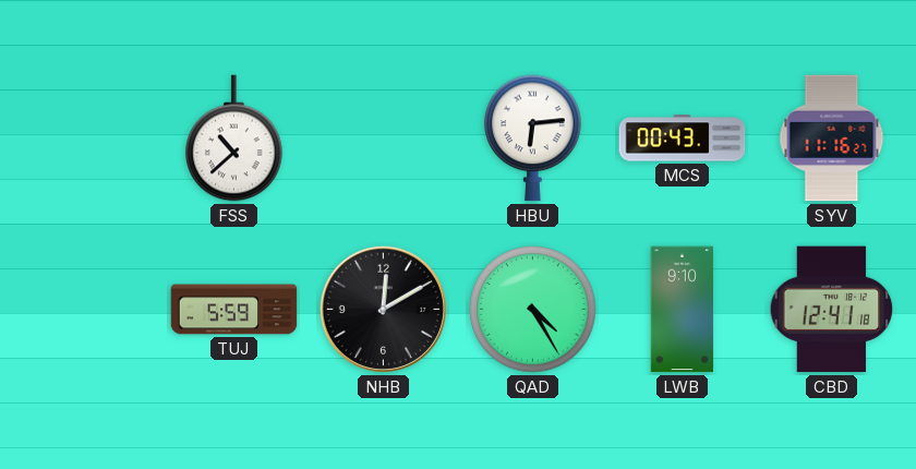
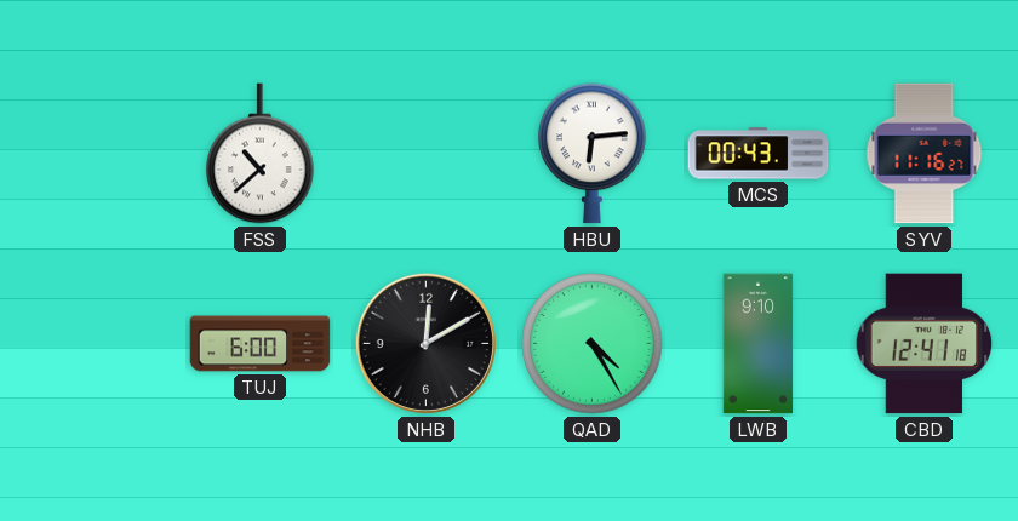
TUJ: 5:59 -> 6:00
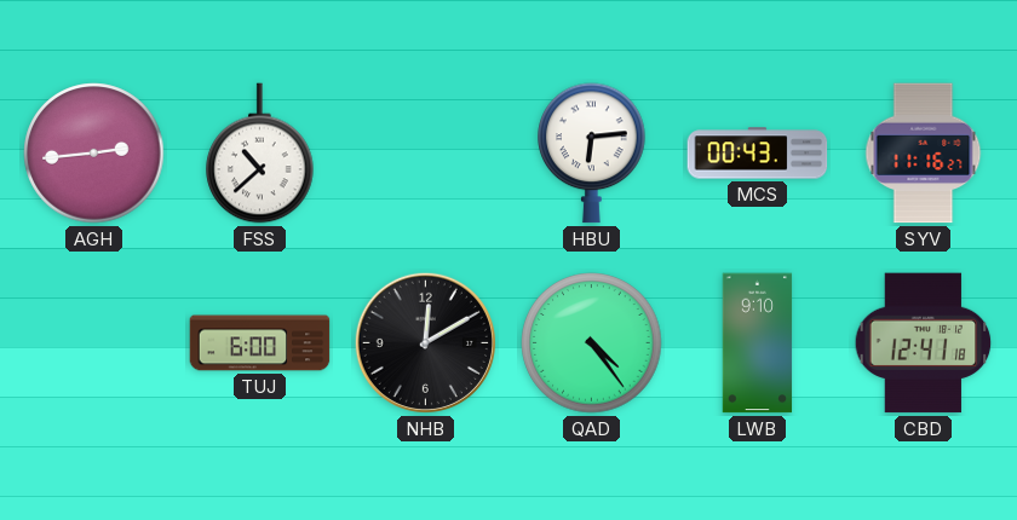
AGH: none -> 2:44
QAD: 4:25 -> 4:24
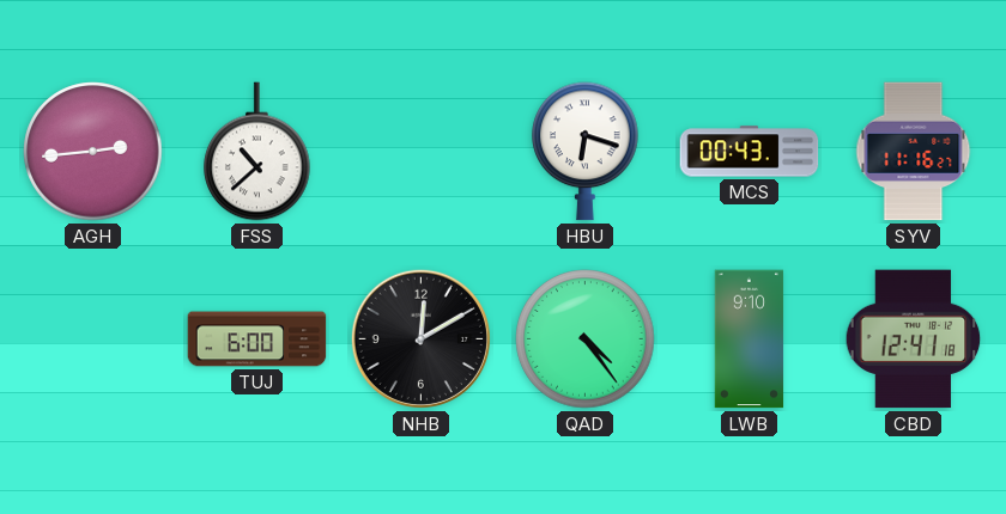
HBU: 6:14 -> 6:18
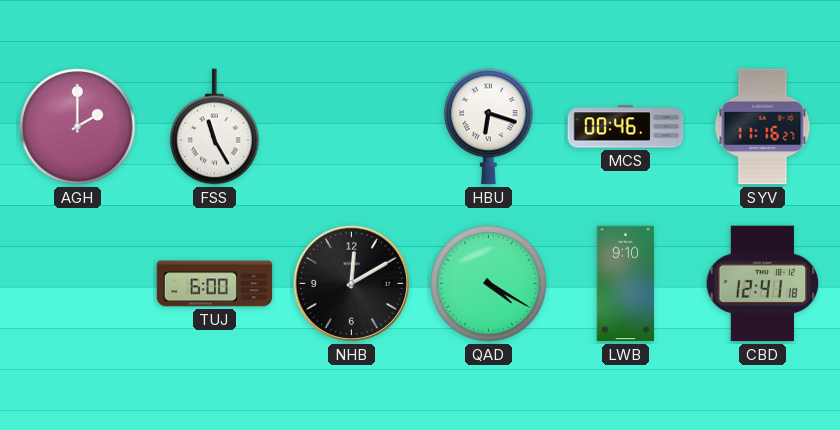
AGH: 2:44 -> 2:00
FSS: 10:38 -> 11:25
MCS: 00:43 -> 00:46
QAD: 4:24 -> 4:20
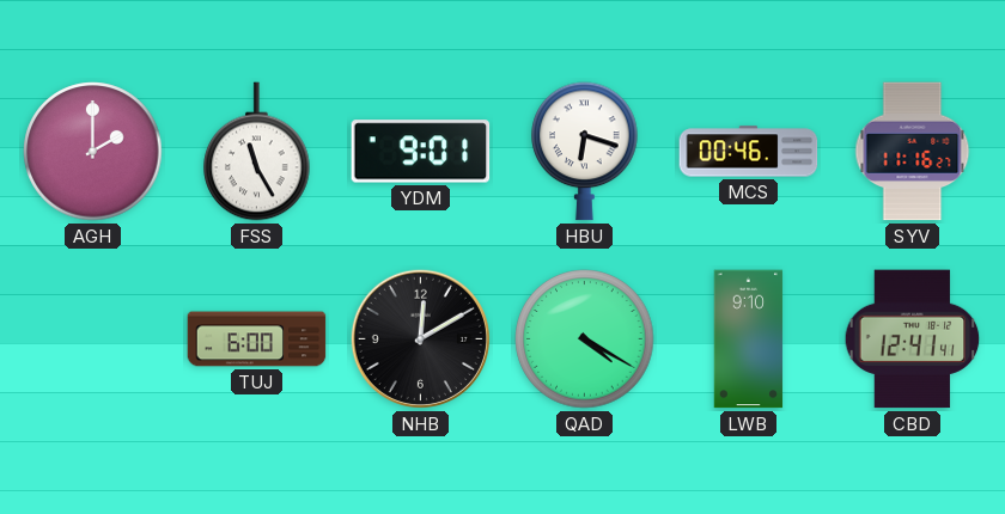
YDM: none -> 9:01
CBD: 12:41:18 -> 12:41:41
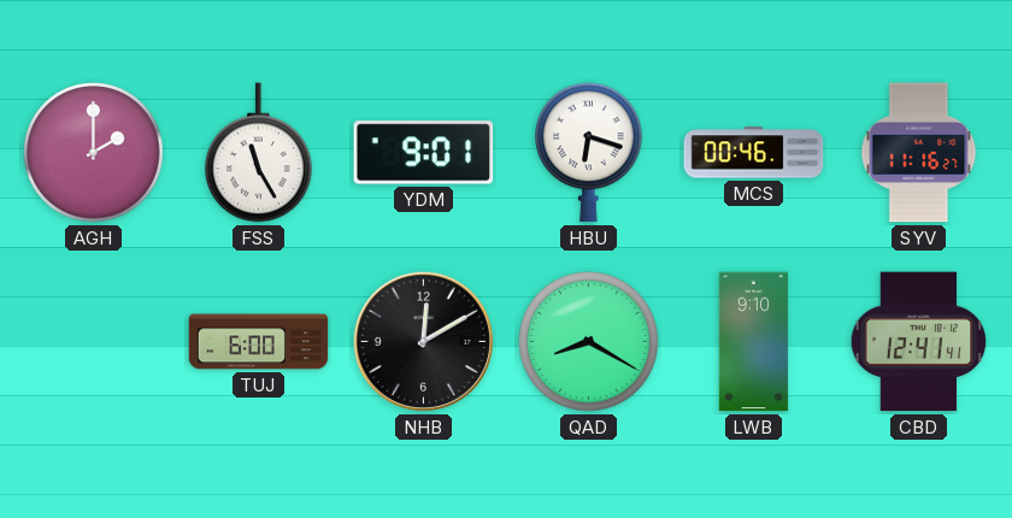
QAD: 4:20 -> 8:20
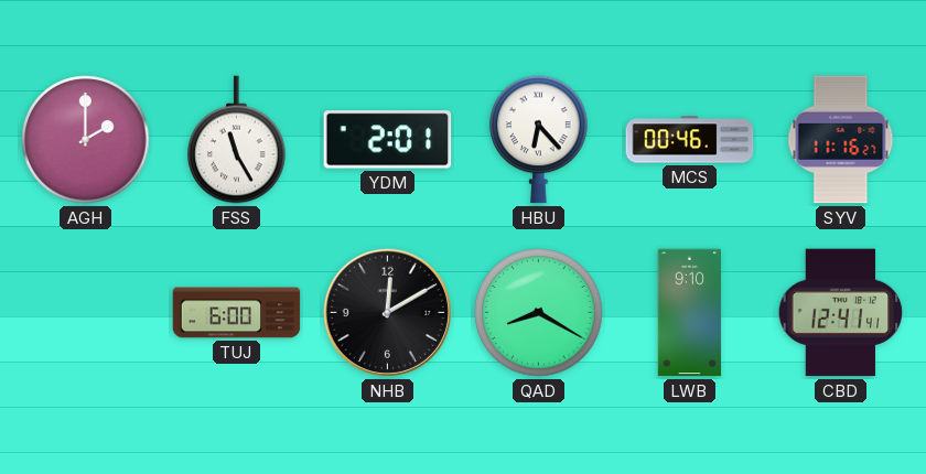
YDM: 9:01 -> 2:01
HBU: 6:18 -> 6:23
